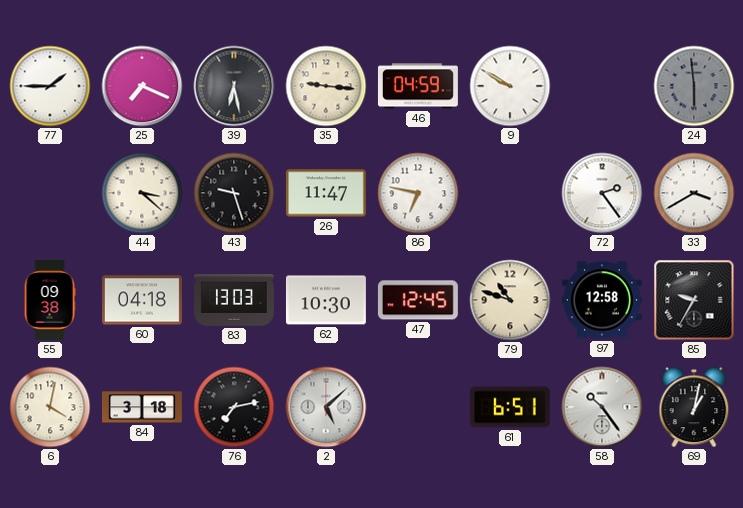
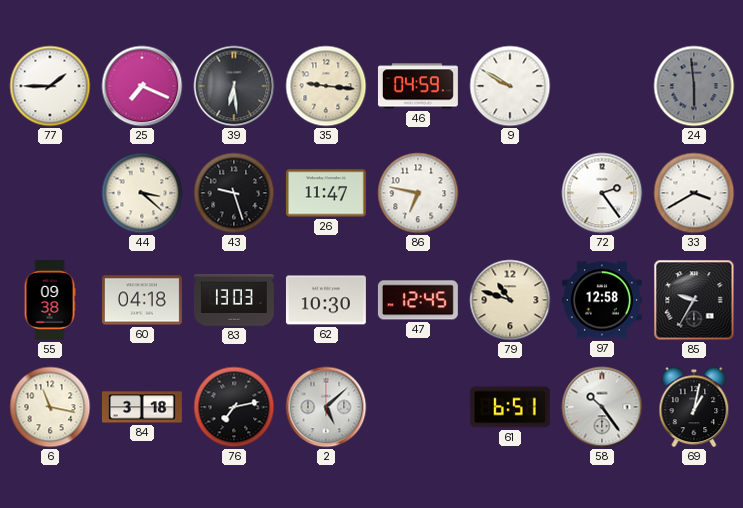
39: 6:28 -> 6:29
6: 4:02 -> 11:17
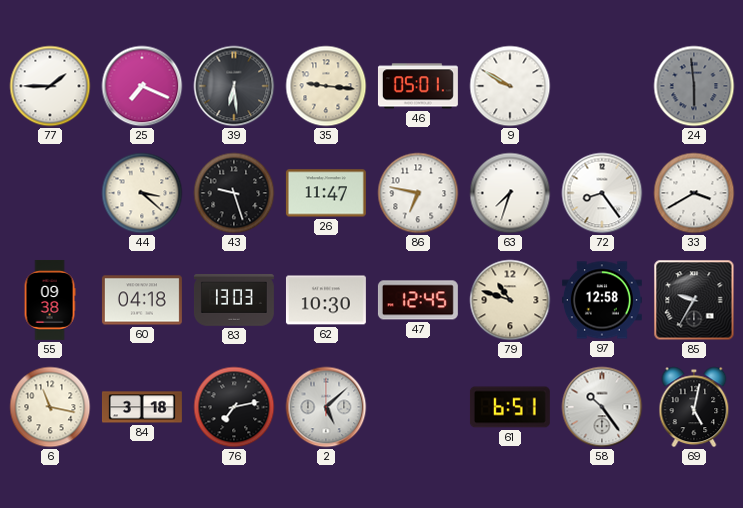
46: 04:59 -> 05:01
63: none -> 7:33
72: 2:24 -> 8:24
69: 1:02 -> 5:02
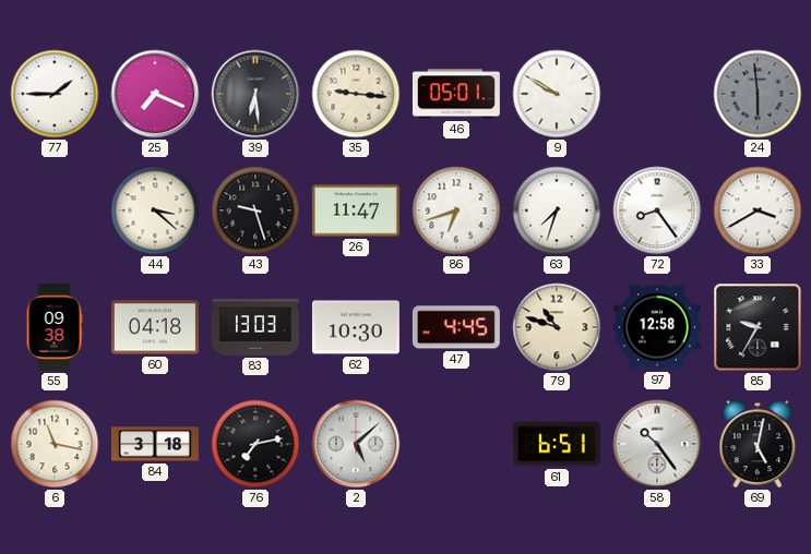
86: 6:47 -> 6:42
47: 12:45 -> 4:45
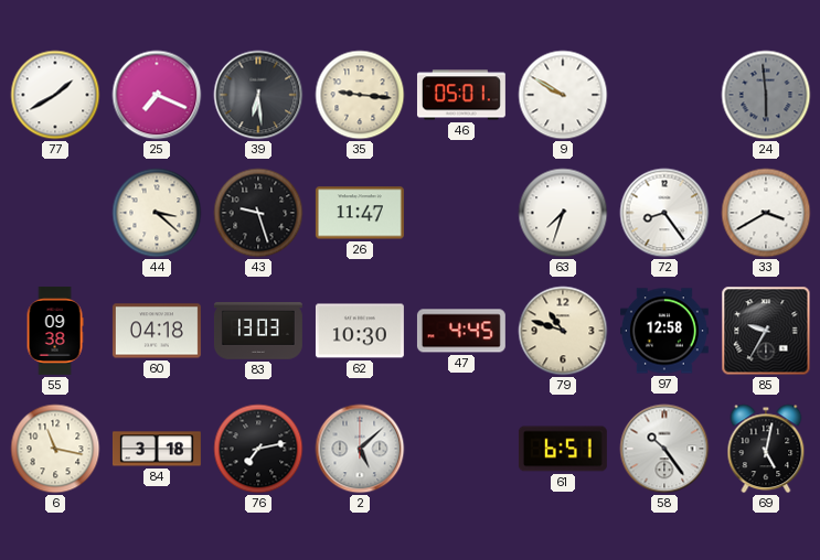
77: 1:45 -> 1:40
86: 6:42 -> none
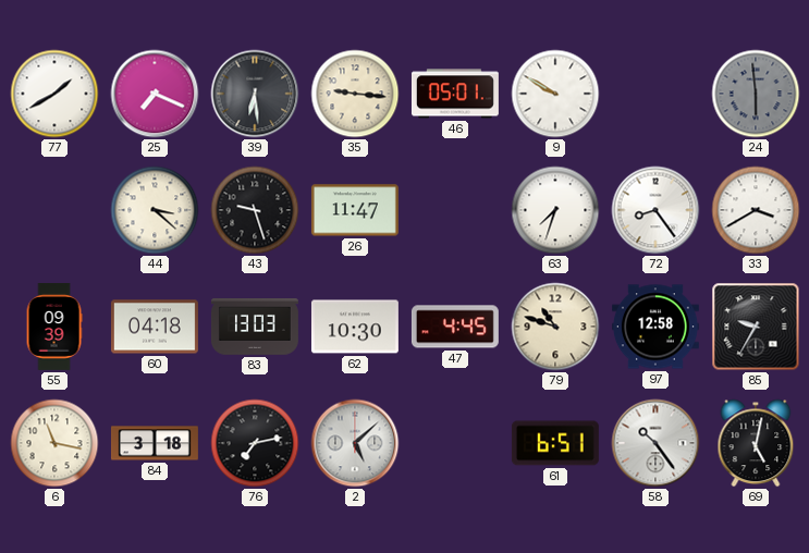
55: 09:38 -> 09:39
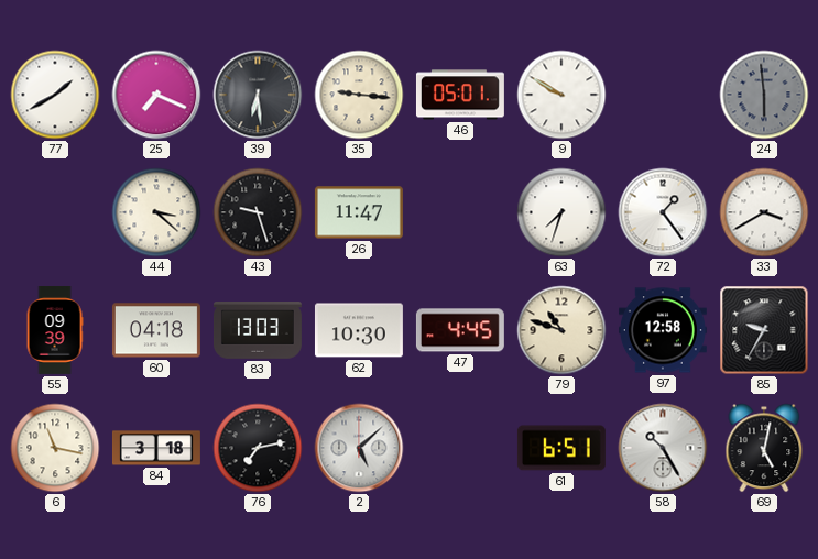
72: 8:24 -> 1:24
58: 10:24 -> 10:25
